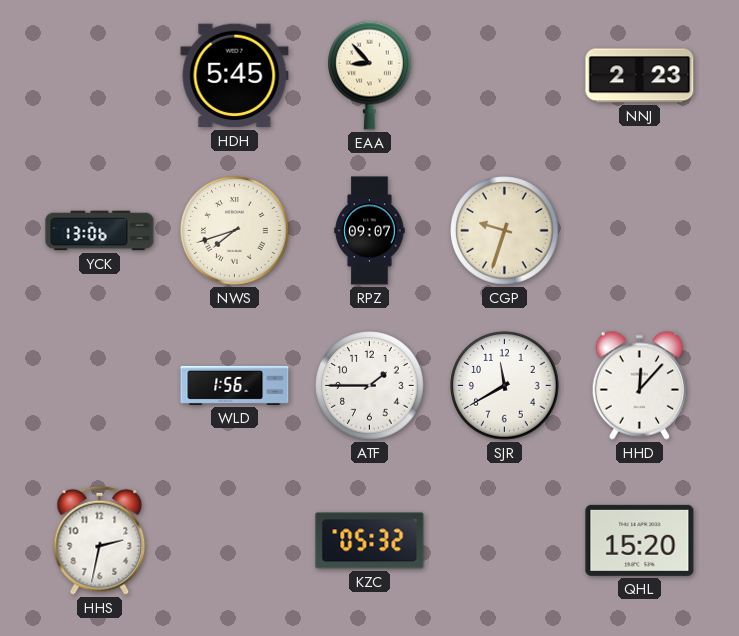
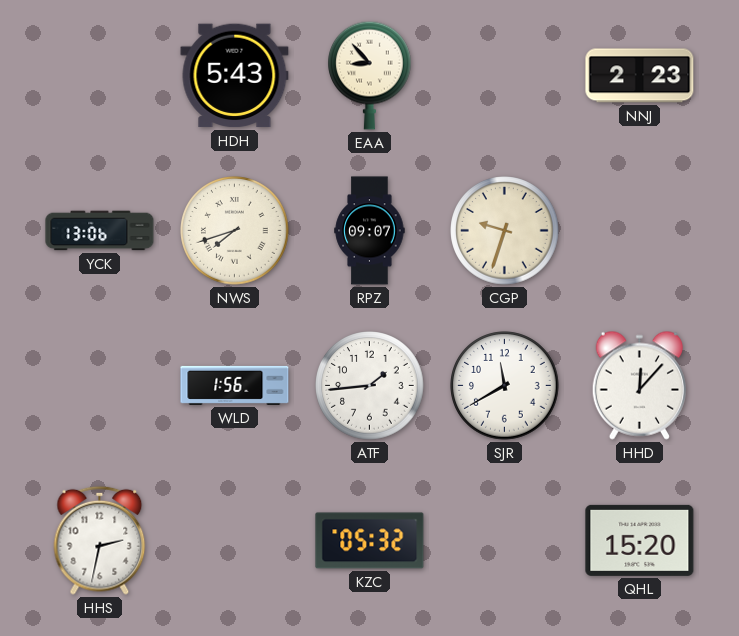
HDH: 5:45 -> 5:43
ATF: 1:45 -> 1:44
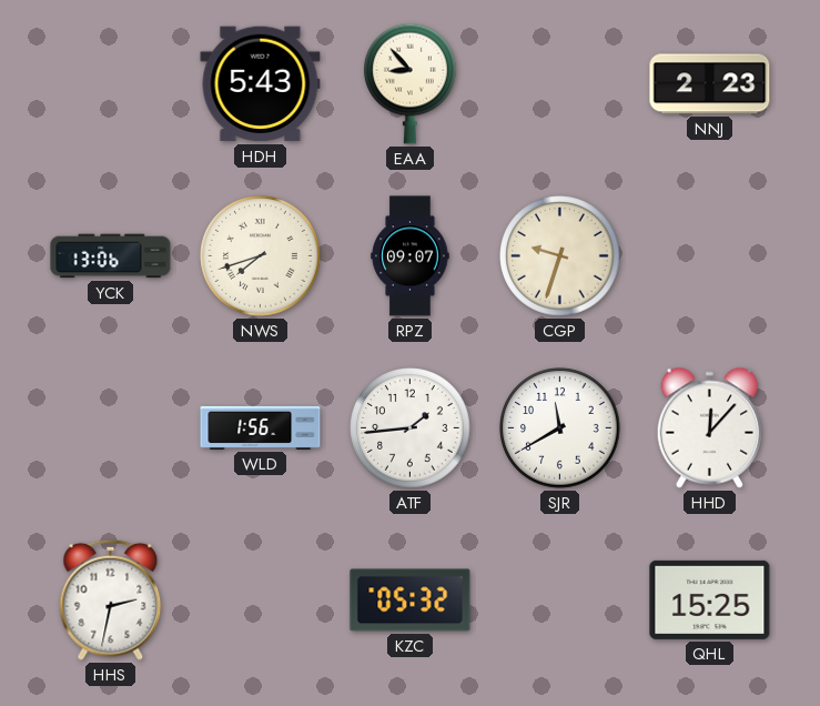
QHL: 15:20 -> 15:25
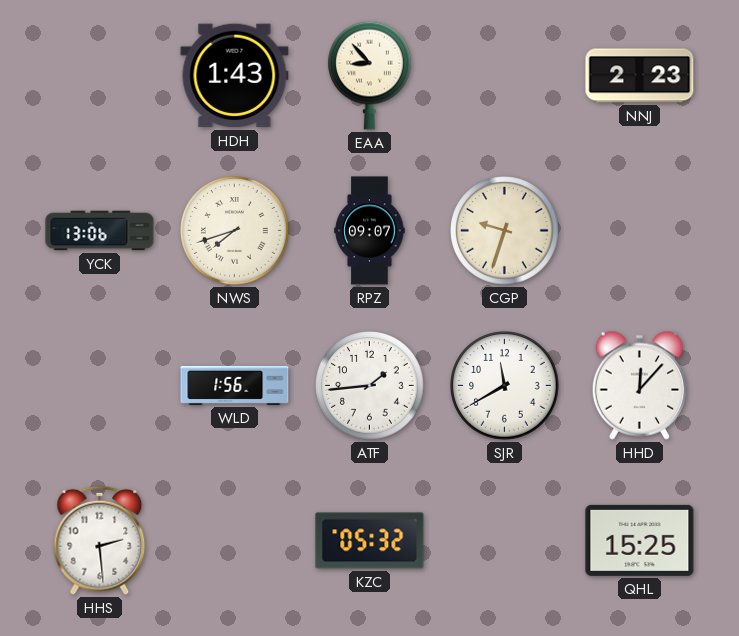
HDH: 5:43 -> 1:43
HHS: 2:32 -> 2:29
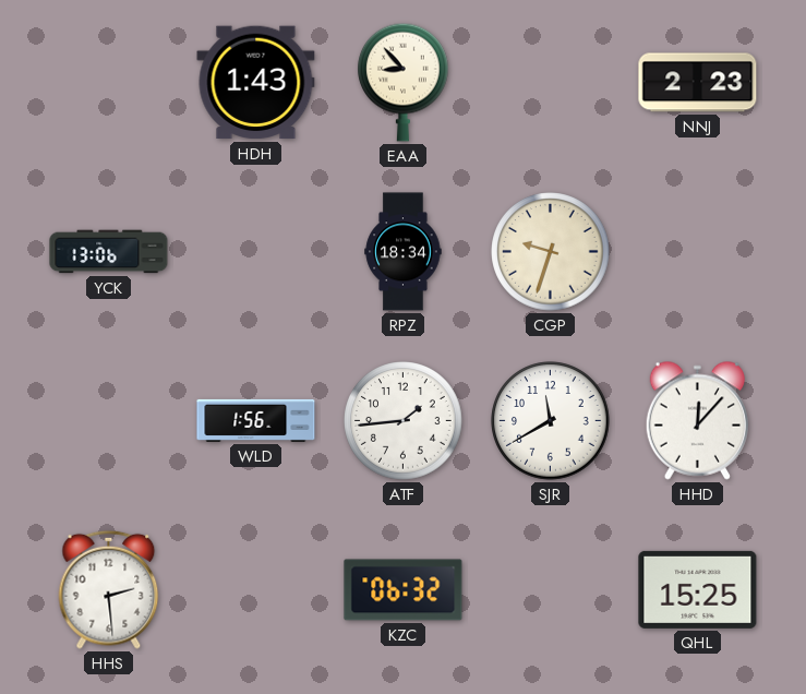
NWS: 7:42 -> none
RPZ: 09:07 -> 18:34
KZC: 05:32 -> 06:32
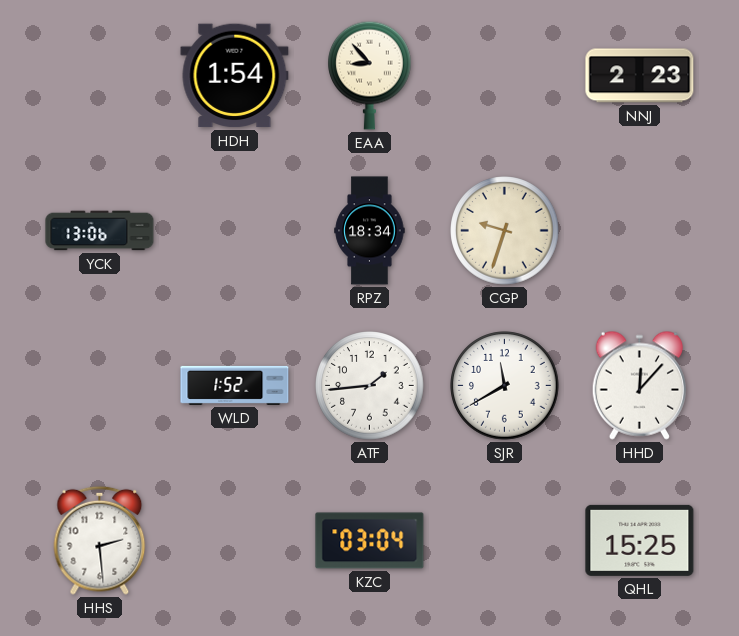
HDH: 1:43 -> 1:54
WLD: 1:56 -> 1:52
KZC: 06:32 -> 03:04
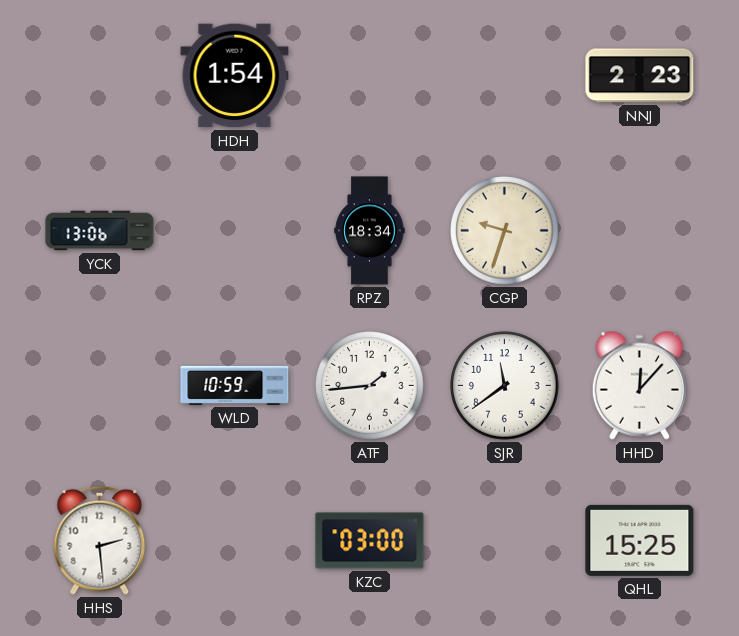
EAA: 8:53 -> none
WLD: 1:52 -> 10:59
SJR: 11:40 -> 11:39
KZC: 03:04 -> 03:00
